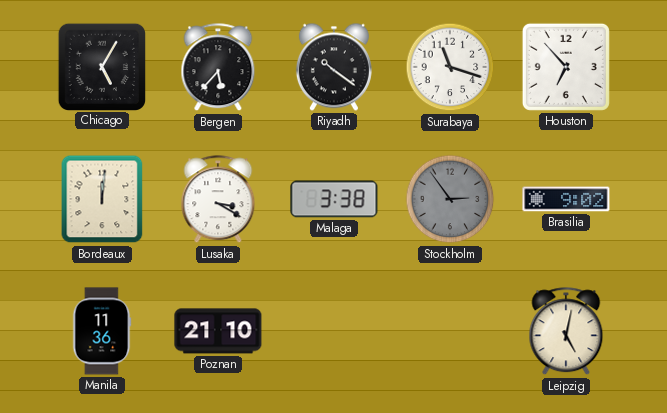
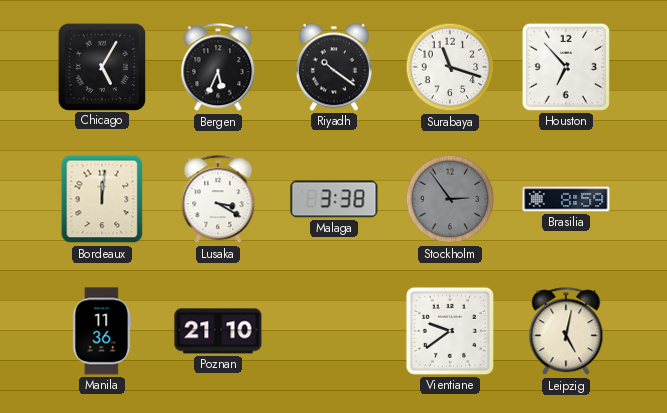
Bergen: 5:37 -> 5:34
Brasilia: 9:02 -> 8:59
Vientiane: none -> 9:39
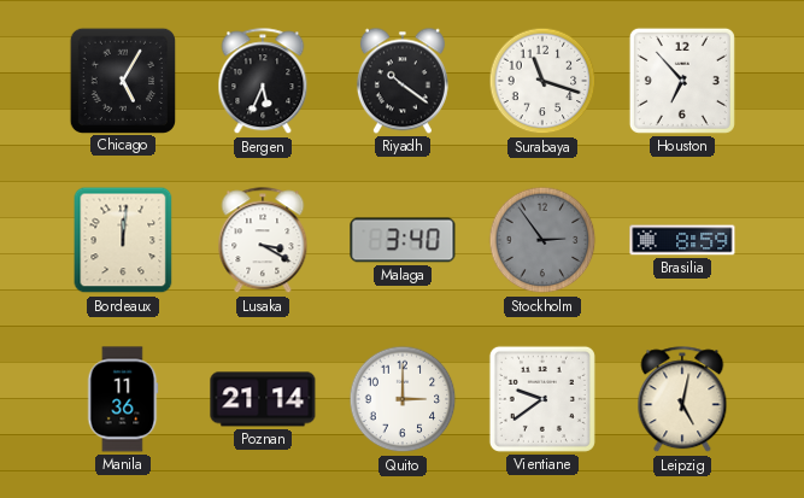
Malaga: 3:38 -> 3:40
Poznan: 21:10 -> 21:14
Quito: none -> 3:00
